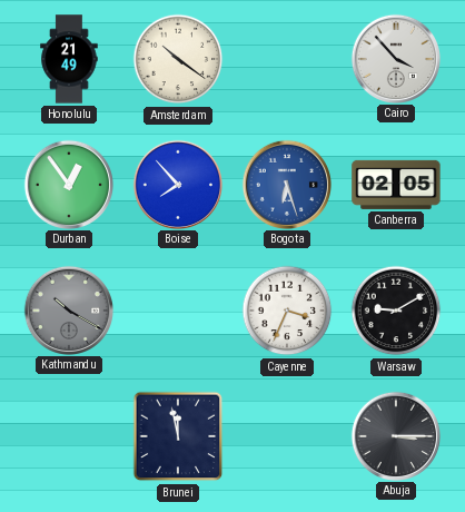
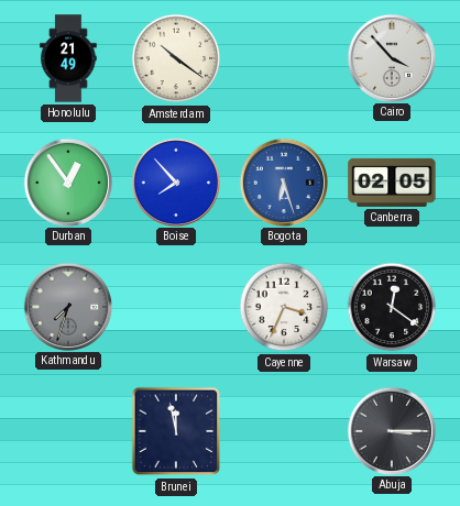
Kathmandu: 10:20 -> 7:33
Warsaw: 9:10 -> 12:21
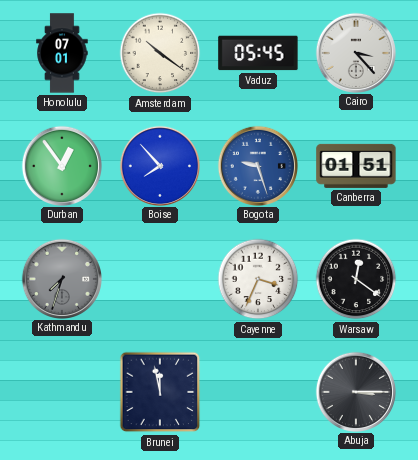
Honolulu: 21:49 -> 07:01
Vaduz: none -> 05:45
Cairo: 3:53 -> 3:23
Bogota: 6:27 -> 9:27
Canberra: 02:05 -> 01:51
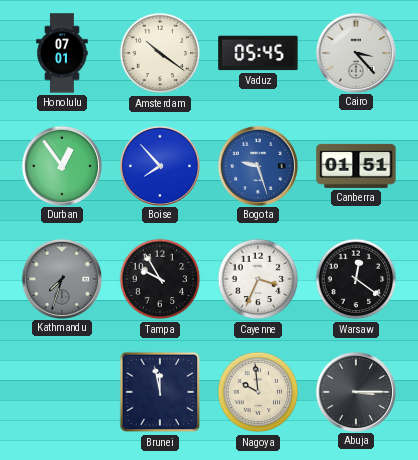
Tampa: none -> 9:55
Nagoya: none -> 9:59
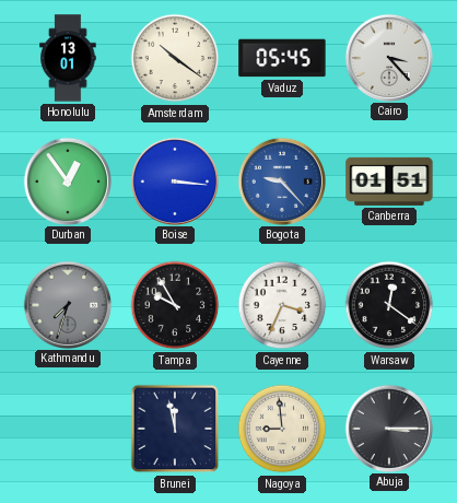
Honolulu: 07:01 -> 13:01
Boise: 7:53 -> 3:16
Bogota: 9:27 -> 9:23
Nagoya: 9:59 -> 8:59
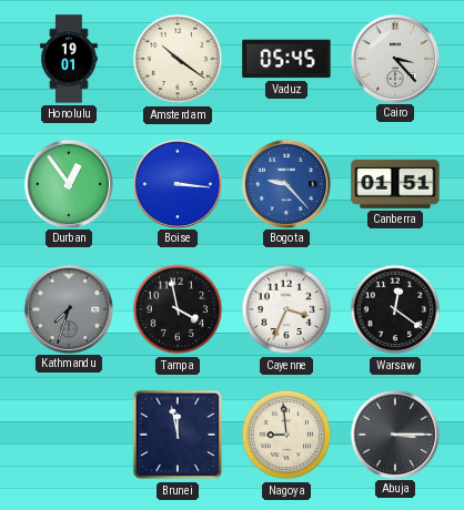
Honolulu: 13:01 -> 19:01
Tampa: 9:55 -> 3:58
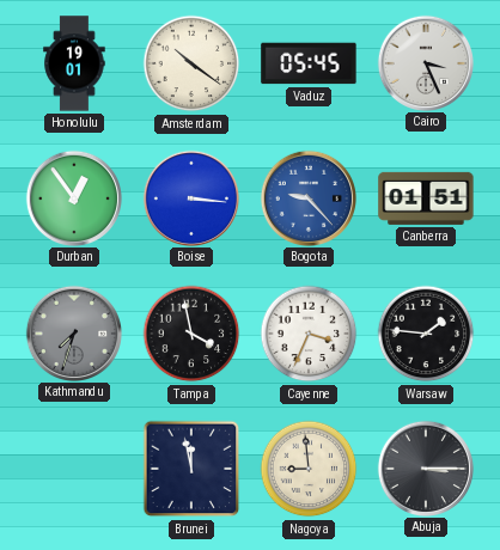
Cairo: 3:23 -> 3:26
Warsaw: 12:21 -> 1:46
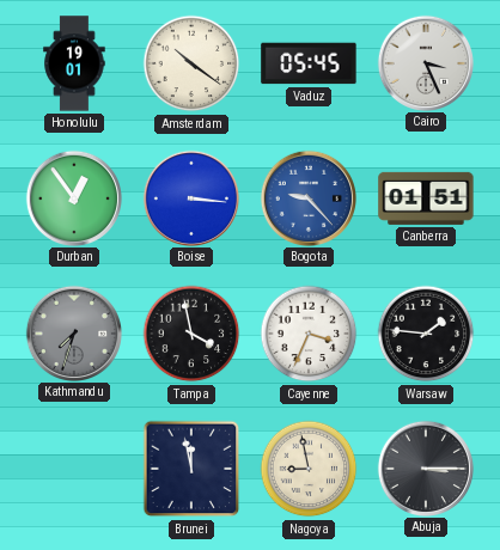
Nagoya: 8:59 -> 8:58
